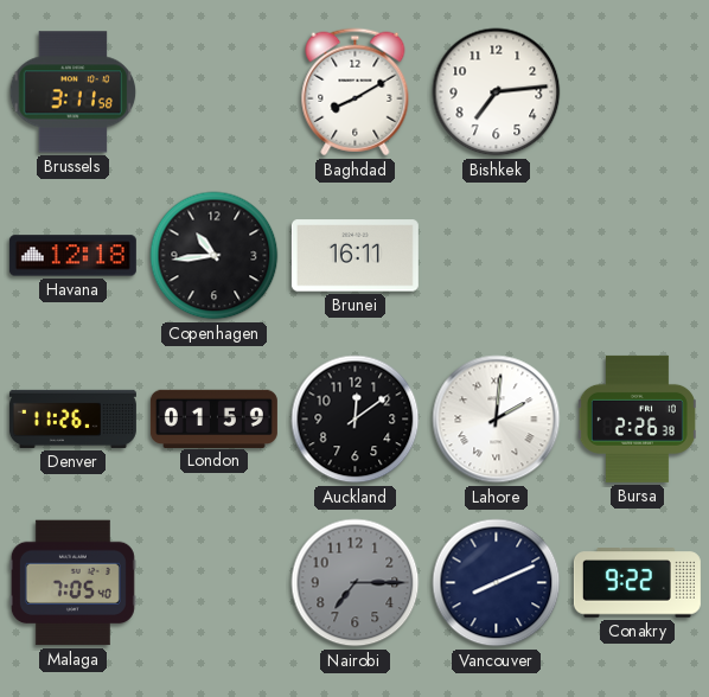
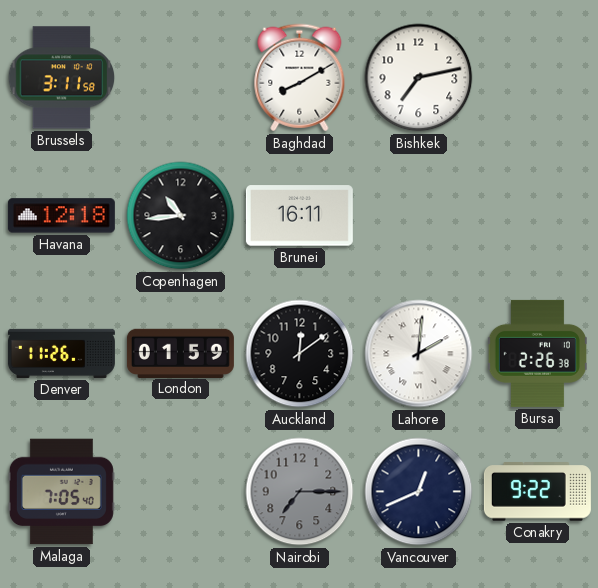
Bishkek: 7:14 -> 7:13
Vancouver: 8:11 -> 12:41
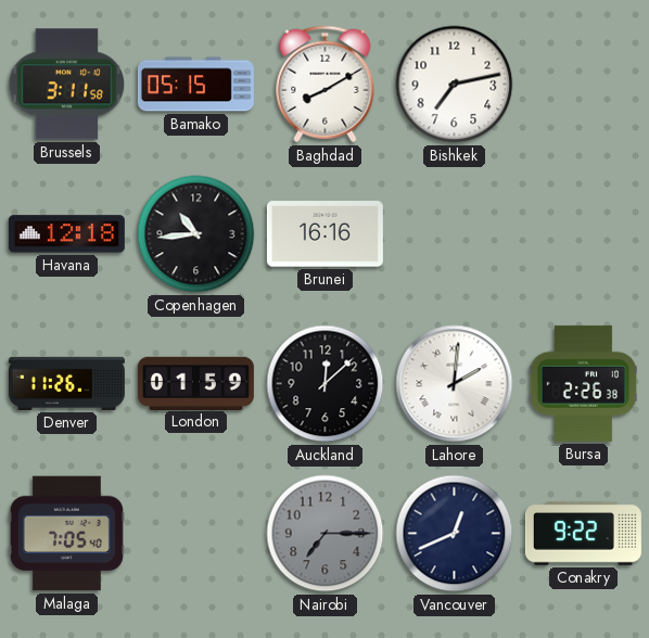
Bamako: none -> 05:15
Brunei: 16:11 -> 16:16
Auckland: 12:09 -> 12:08
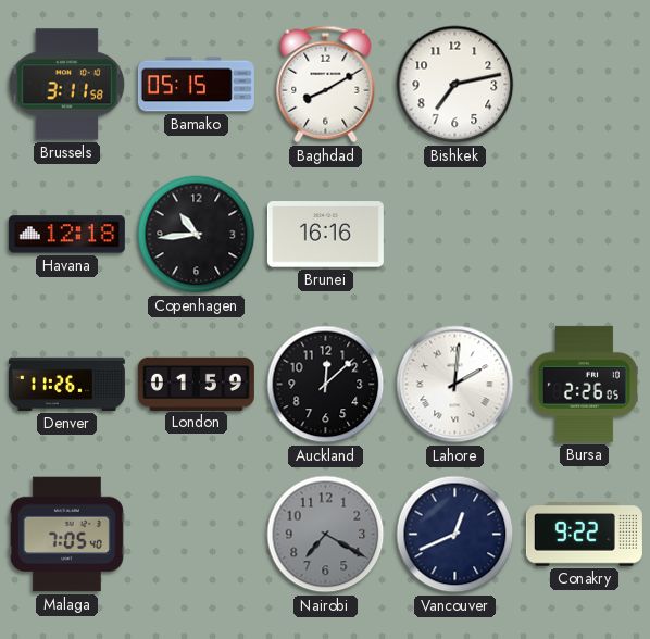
Bursa: 2:26:38 -> 2:26:05
Nairobi: 7:15 -> 7:20
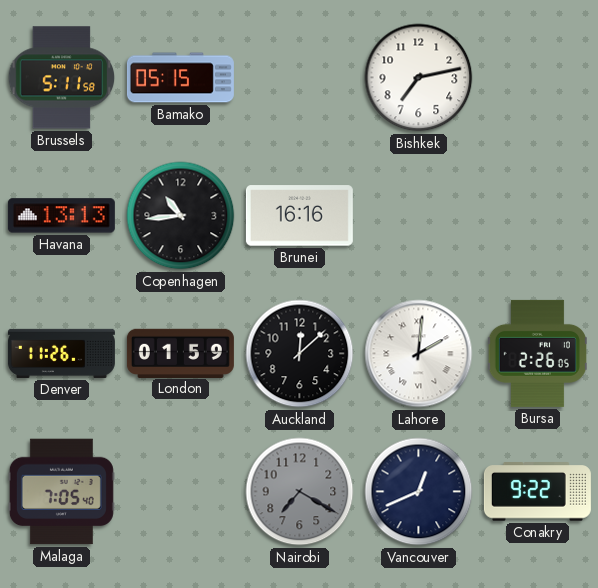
Brussels: 3:11 -> 5:11
Baghdad: 8:10 -> none
Havana: 12:18 -> 13:13
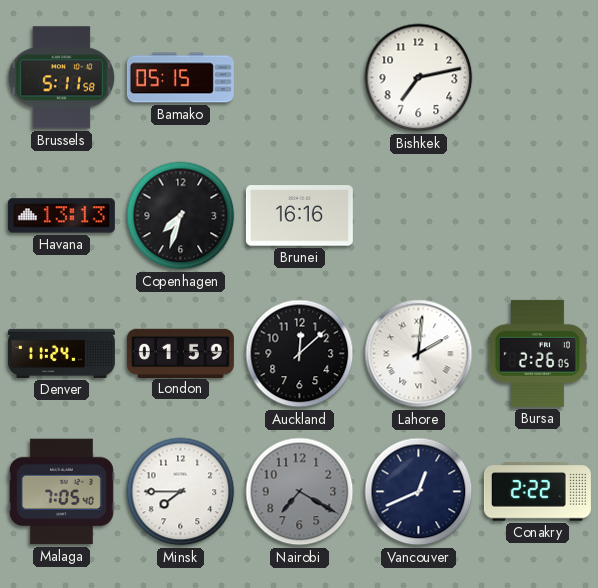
Copenhagen: 10:44 -> 7:33
Denver: 11:26 -> 11:24
Minsk: none -> 7:45
Conakry: 9:22 -> 2:22
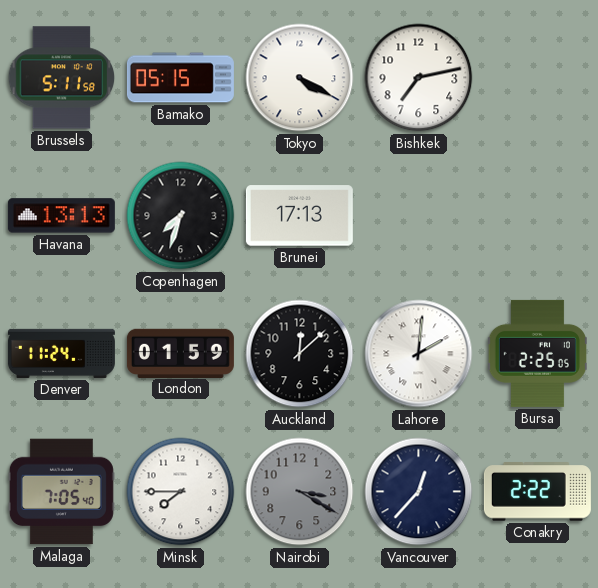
Tokyo: none -> 4:20
Brunei: 16:16 -> 17:13
Bursa: 2:26 -> 2:25
Nairobi: 7:20 -> 3:20
Vancouver: 12:41 -> 12:37
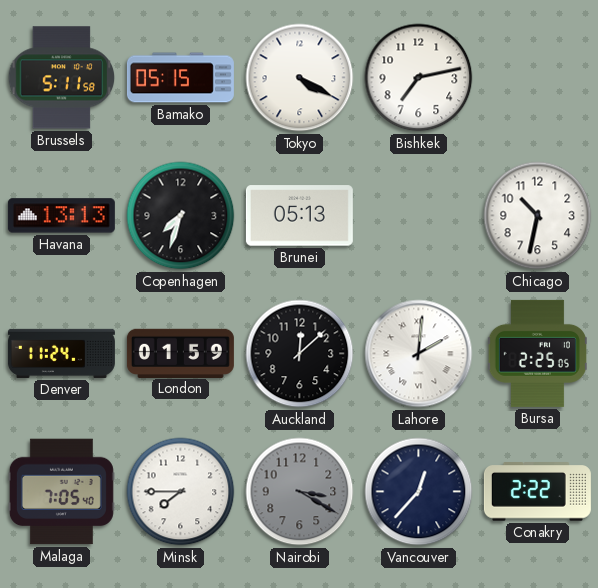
Brunei: 17:13 -> 05:13
Chicago: none -> 10:32
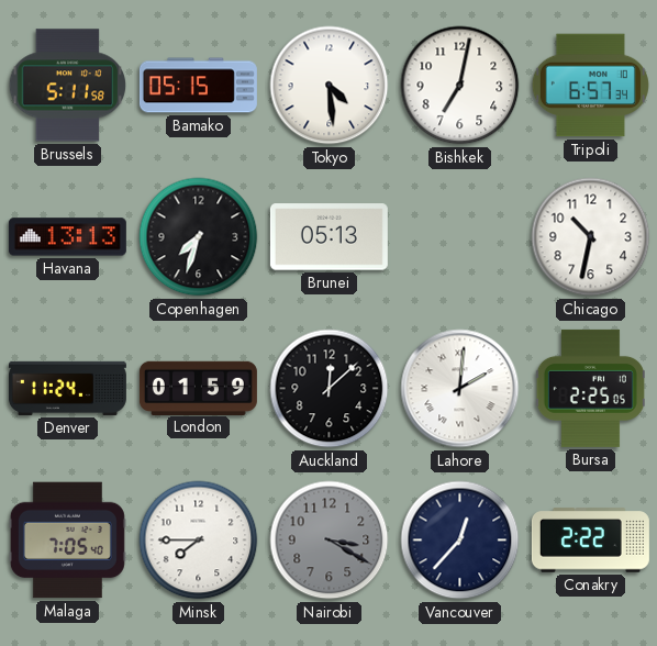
Tokyo: 4:20 -> 4:29
Bishkek: 7:13 -> 7:02
Tripoli: none -> 6:57
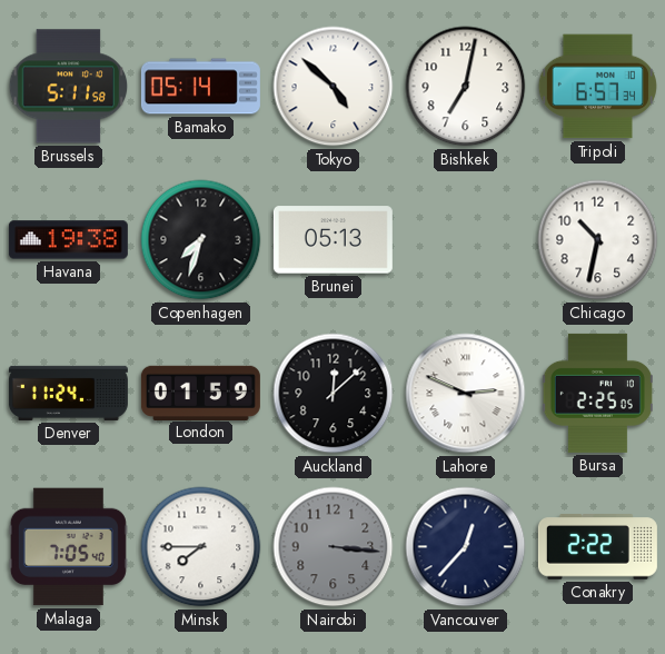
Bamako: 05:15 -> 05:14
Tokyo: 4:29 -> 4:52
Havana: 13:13 -> 19:38
Lahore: 2:01 -> 2:49
Nairobi: 3:20 -> 3:16
